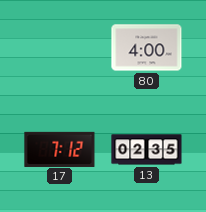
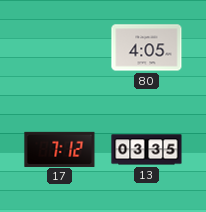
80: 4:00 -> 4:05
13: 02:35 -> 03:35
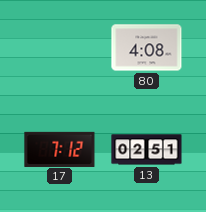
80: 4:05 -> 4:08
13: 03:35 -> 02:51
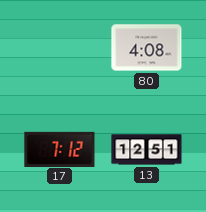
13: 02:51 -> 12:51
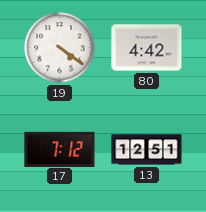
19: none -> 4:21
80: 4:08 -> 4:42
